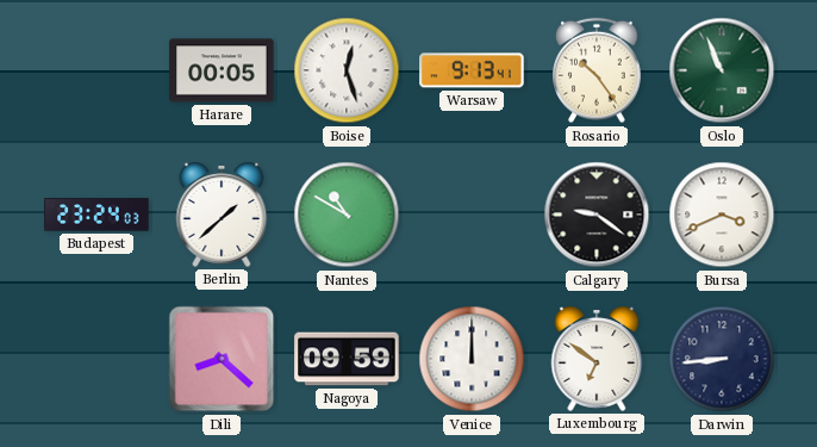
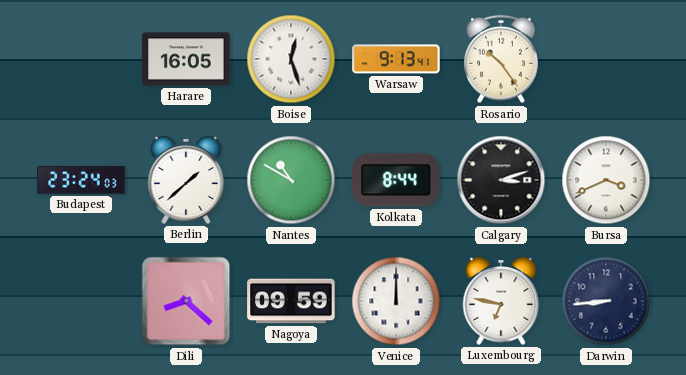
Harare: 00:05 -> 16:05
Oslo: 10:56 -> none
Kolkata: none -> 8:44
Calgary: 9:21 -> 3:12
Luxembourg: 6:51 -> 6:47
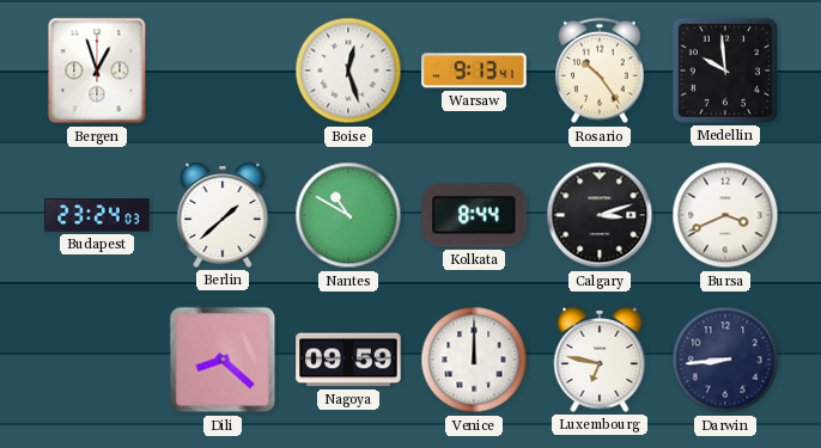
Bergen: none -> 12:57
Harare: 16:05 -> none
Medellin: none -> 9:59
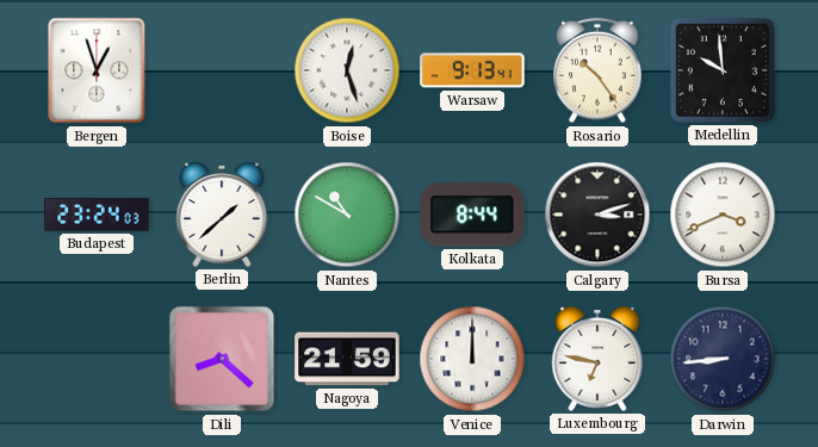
Nagoya: 09:59 -> 21:59
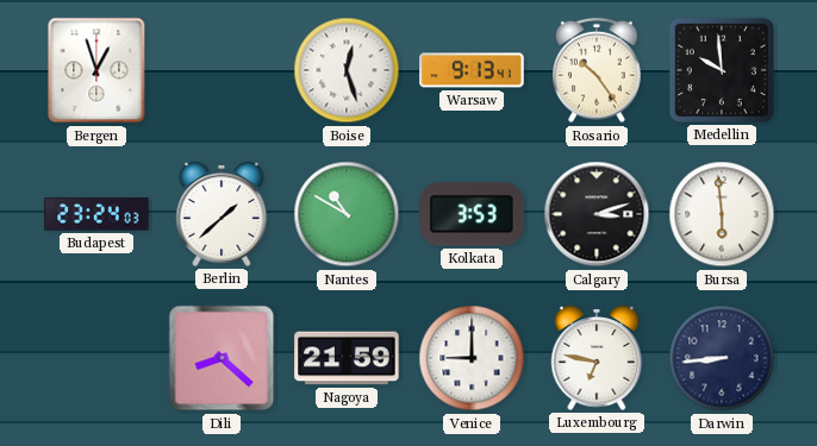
Kolkata: 8:44 -> 3:53
Bursa: 3:41 -> 5:59
Venice: 12:00 -> 9:00
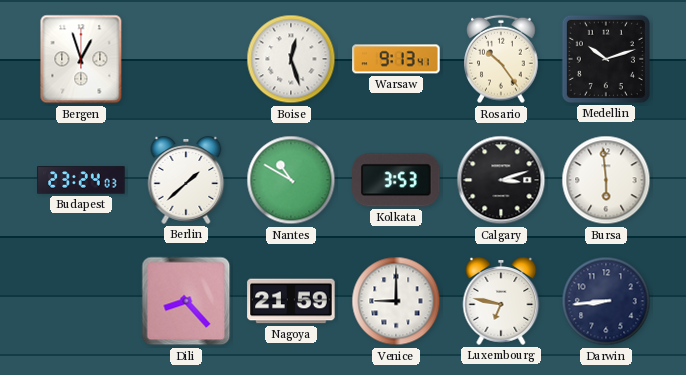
Medellin: 9:59 -> 10:12
Dili: 8:22 -> 8:23
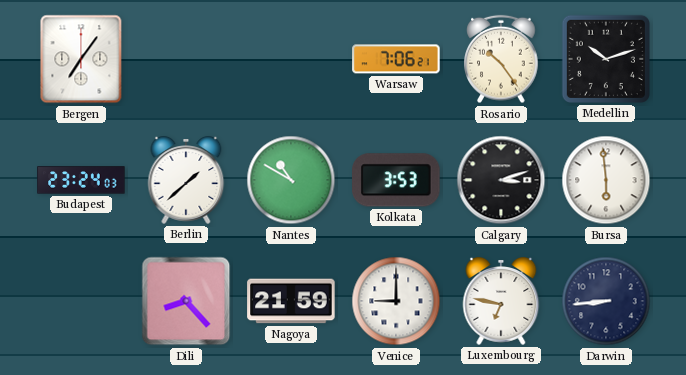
Bergen: 12:57 -> 7:06
Boise: 12:27 -> none
Warsaw: 9:13 -> 7:06
